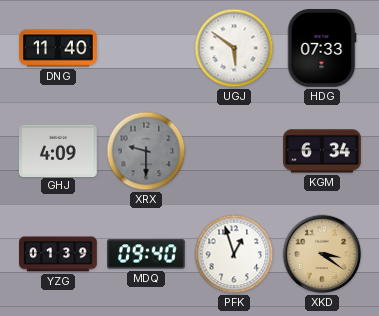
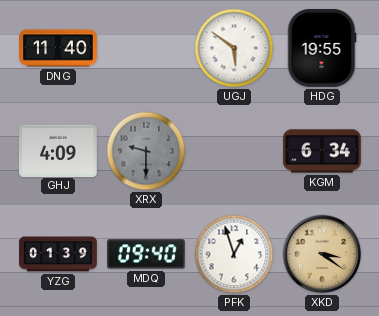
HDG: 07:33 -> 19:55
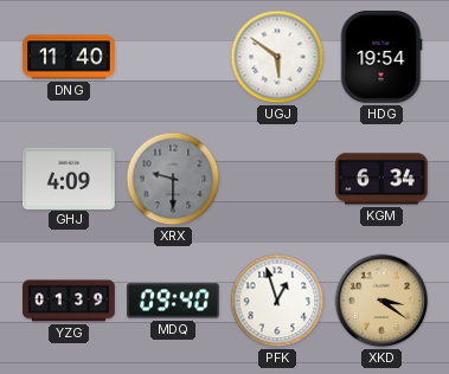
HDG: 19:55 -> 19:54
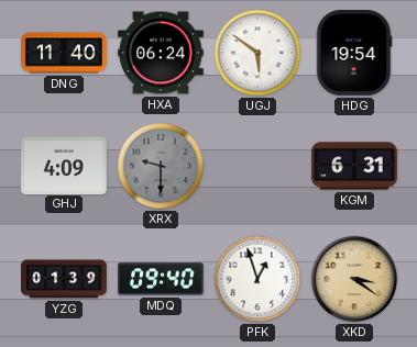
HXA: none -> 06:24
KGM: 6:34 -> 6:31
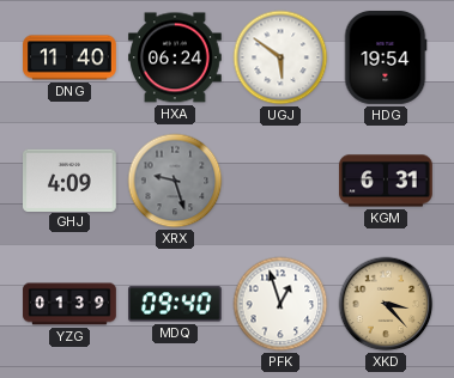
XRX: 9:30 -> 9:27
XKD: 3:21 -> 3:23
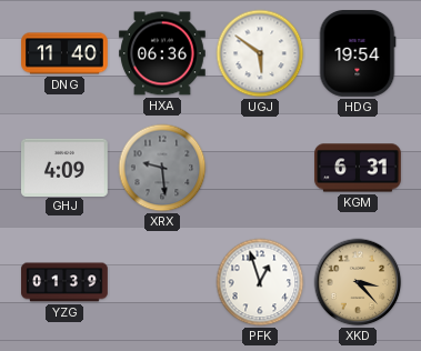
HXA: 06:24 -> 06:36
XRX: 9:27 -> 9:29
MDQ: 09:40 -> none
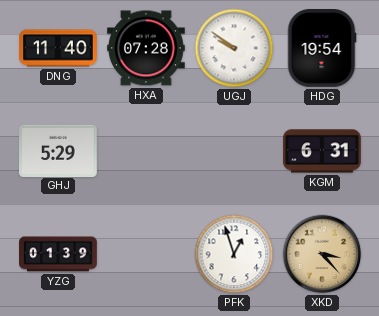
HXA: 06:36 -> 07:28
UGJ: 5:51 -> 9:51
GHJ: 4:09 -> 5:29
XRX: 9:29 -> none
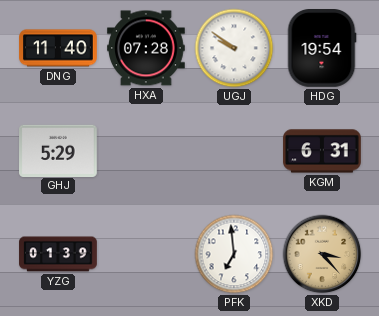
PFK: 12:57 -> 6:59
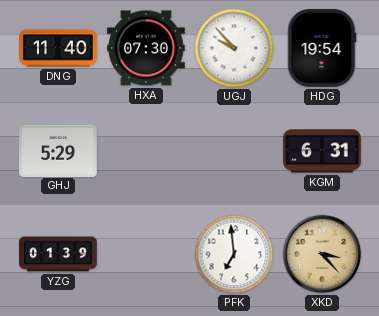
HXA: 07:28 -> 07:30
UGJ: 9:51 -> 9:53
